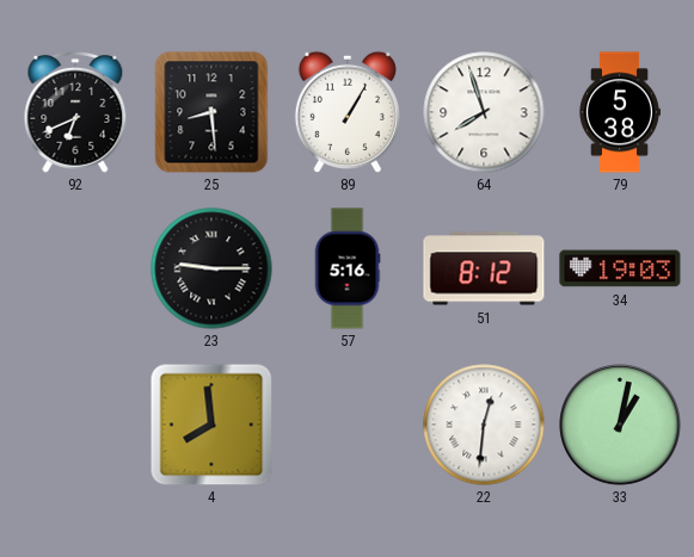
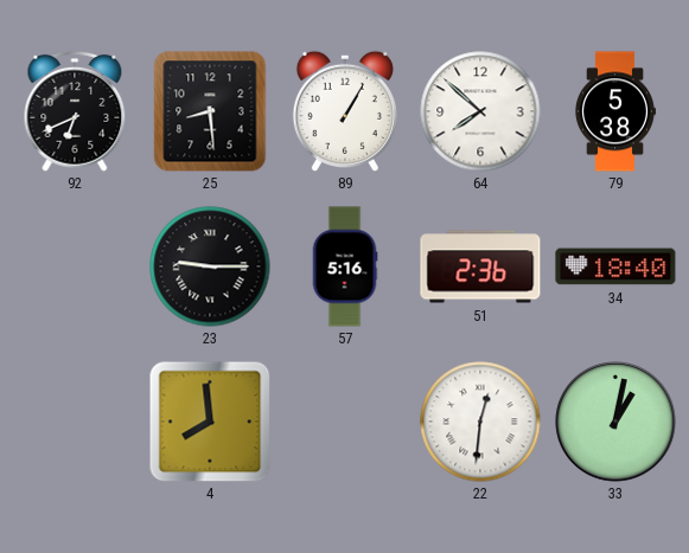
64: 7:57 -> 7:52
51: 8:12 -> 2:36
34: 19:03 -> 18:40
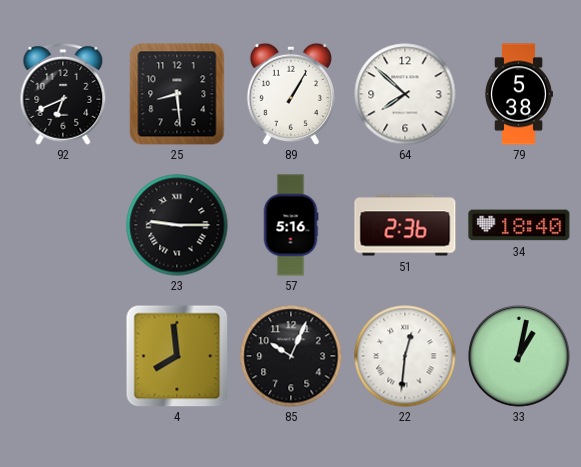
85: none -> 10:04
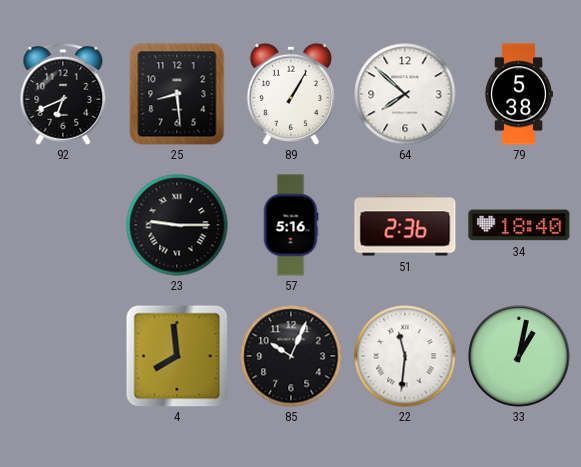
22: 12:31 -> 11:31
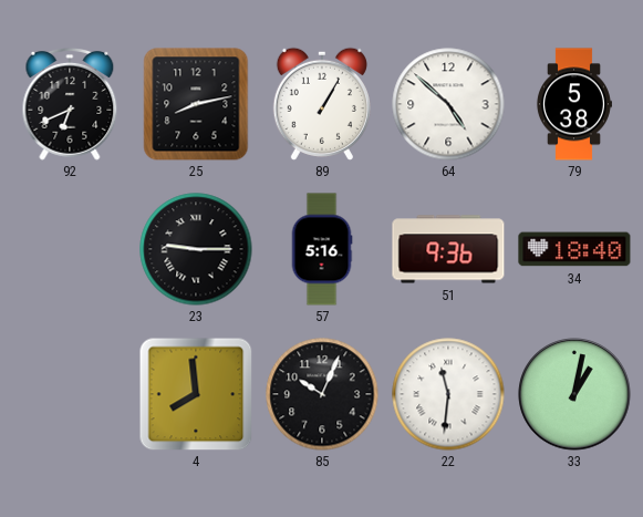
25: 8:29 -> 8:13
64: 7:52 -> 4:52
51: 2:36 -> 9:36
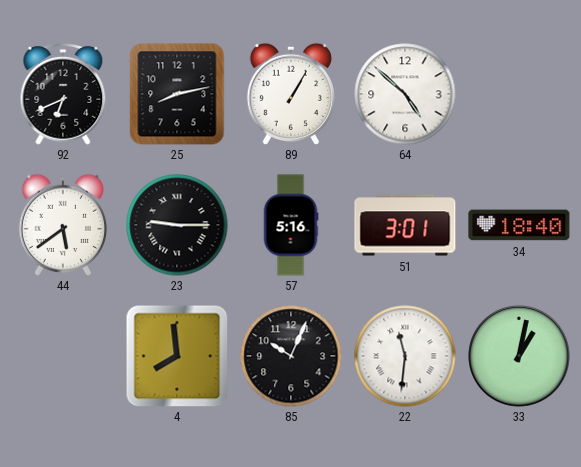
79: 5:38 -> none
44: none -> 5:39
51: 9:36 -> 3:01
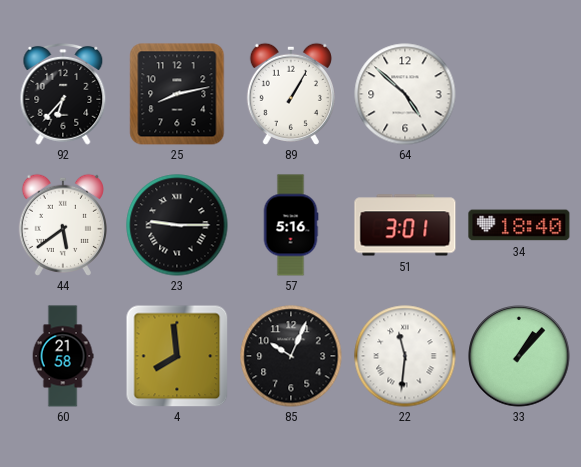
92: 6:41 -> 6:37
60: none -> 21:58
33: 1:02 -> 1:07
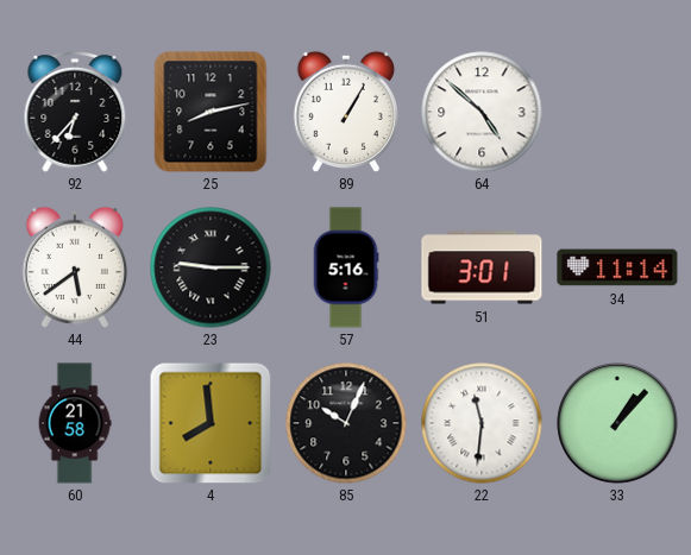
34: 18:40 -> 11:14
